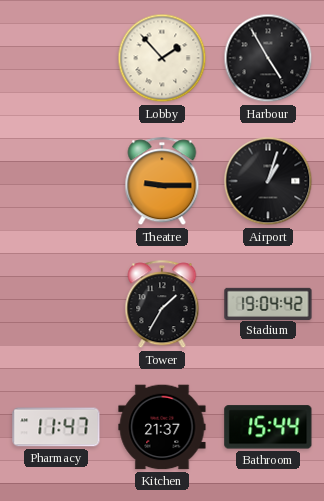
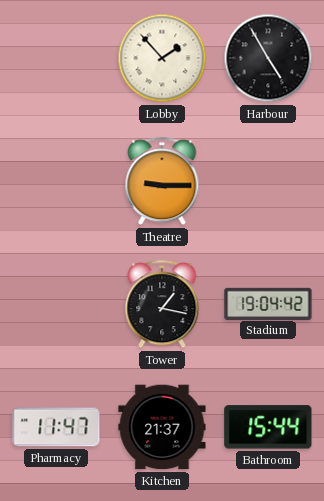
Airport: 1:03 -> none
Tower: 1:35 -> 1:17
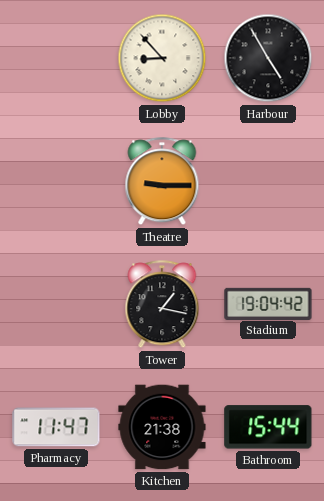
Lobby: 1:53 -> 8:53
Kitchen: 21:37 -> 21:38
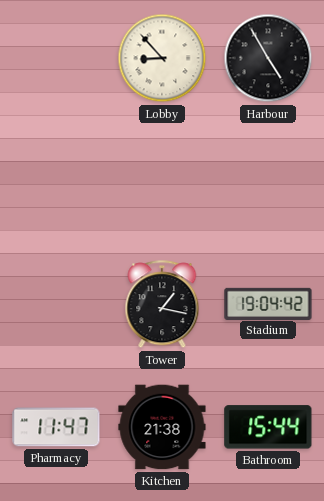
Theatre: 9:15 -> none
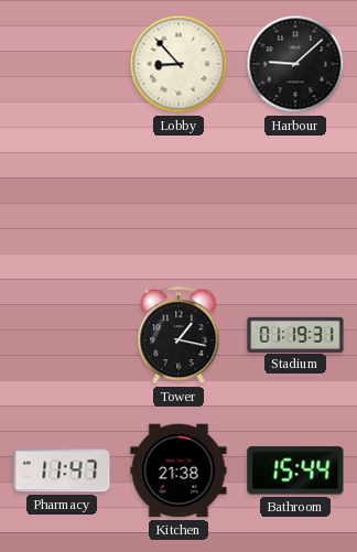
Harbour: 4:55 -> 9:08
Stadium: 19:04 -> 01:19
